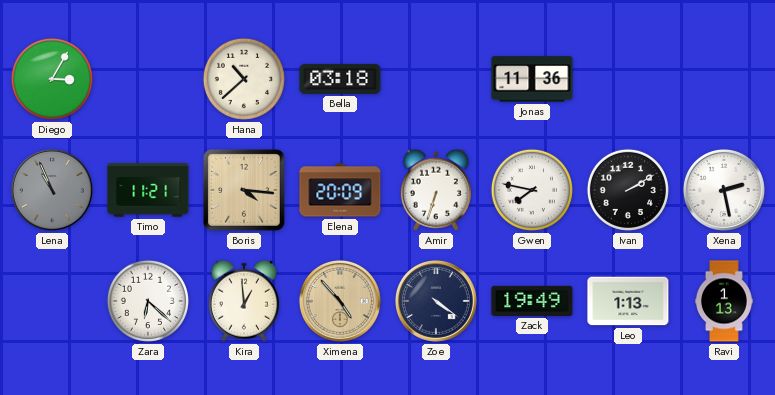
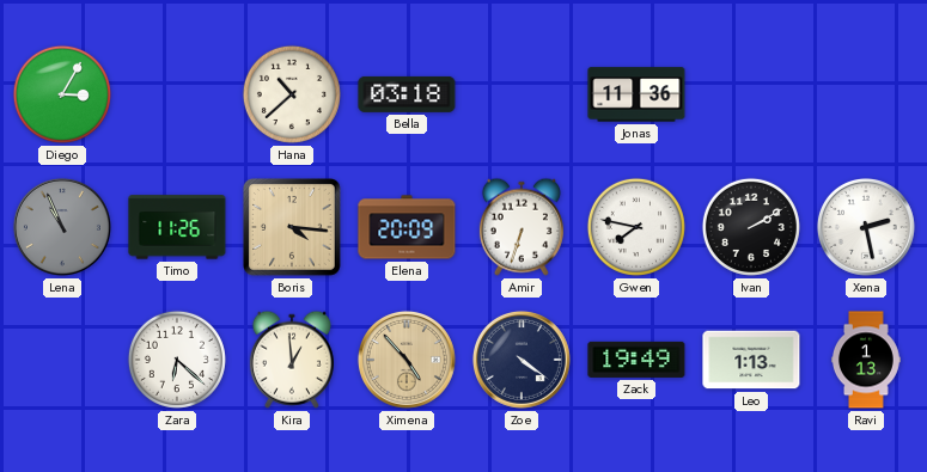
Timo: 11:21 -> 11:26
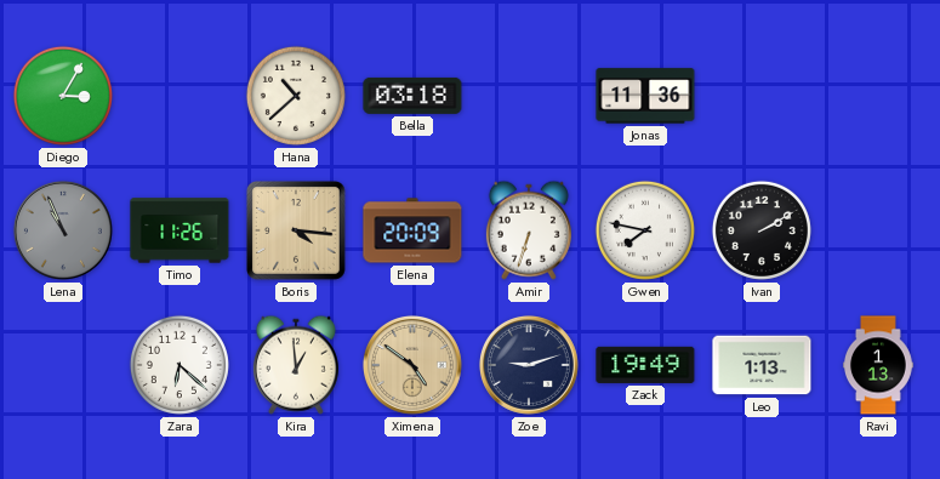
Xena: 2:28 -> none
Ximena: 4:53 -> 4:51
Zoe: 4:21 -> 9:12
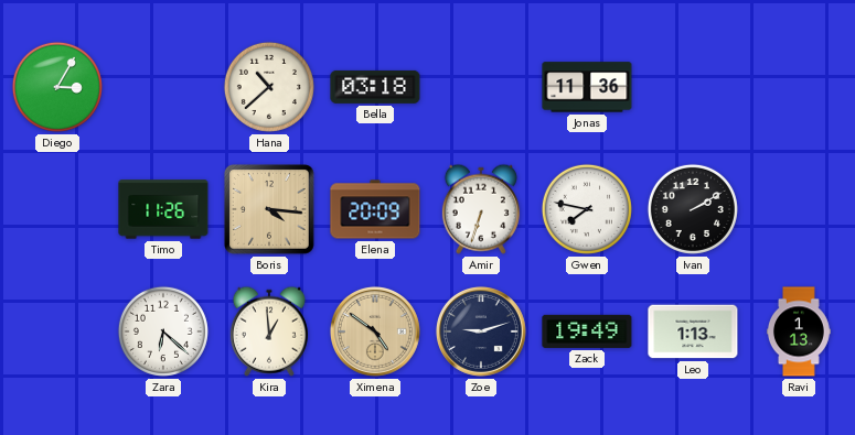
Lena: 10:56 -> none
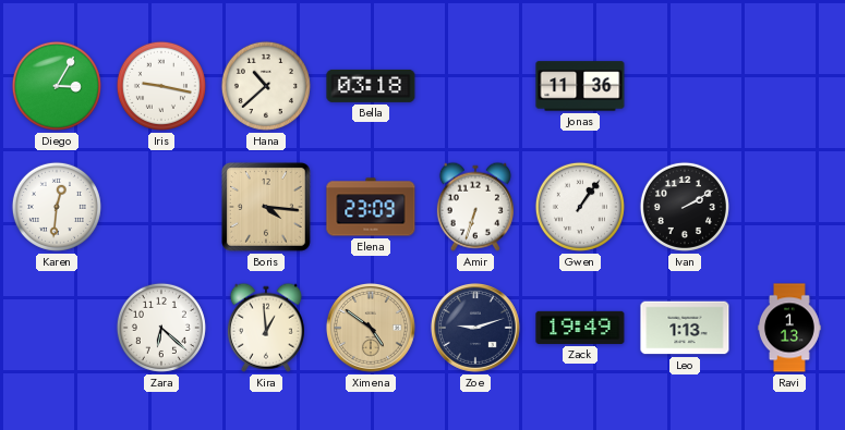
Iris: none -> 9:17
Karen: none -> 12:31
Timo: 11:26 -> none
Elena: 20:09 -> 23:09
Gwen: 7:47 -> 1:06
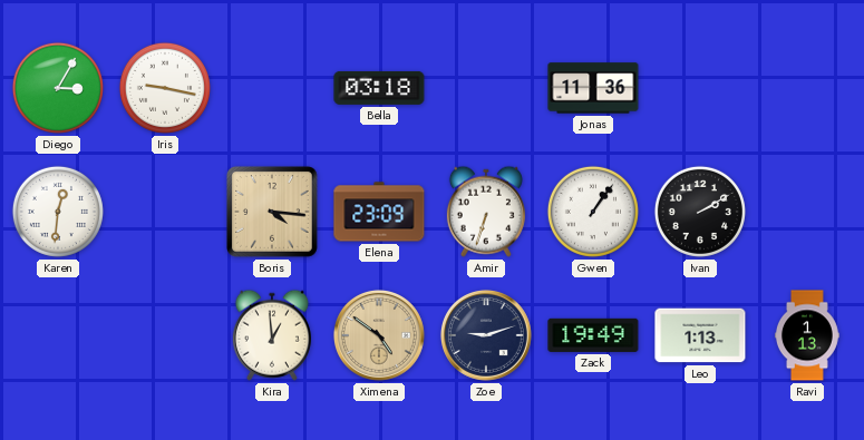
Hana: 10:38 -> none
Zara: 6:22 -> none
